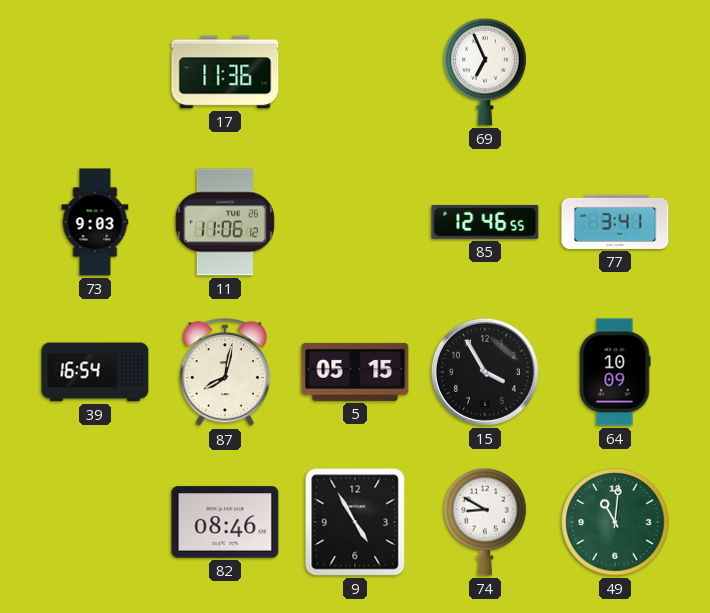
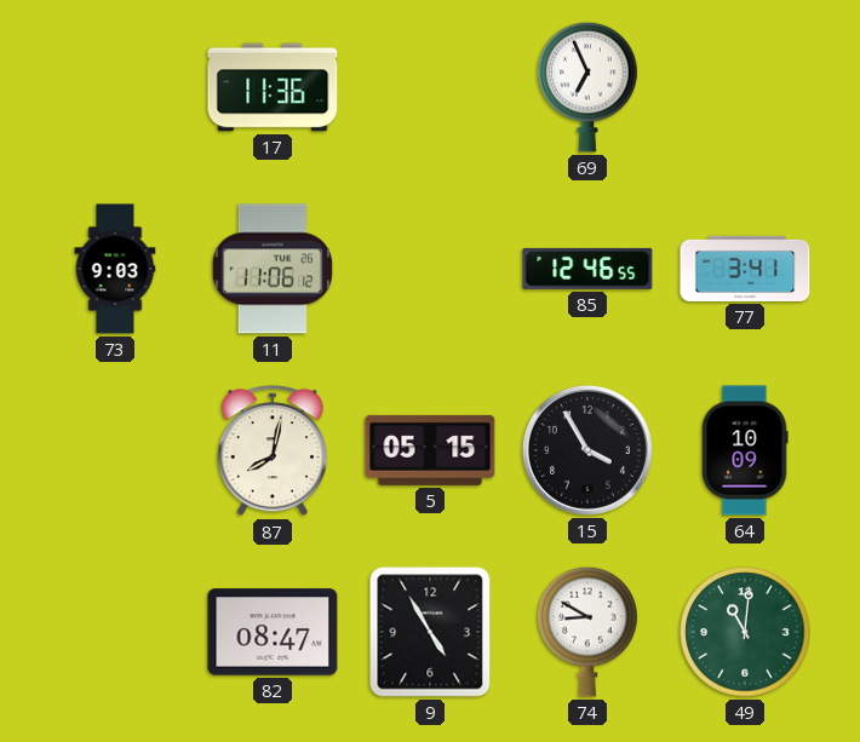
39: 16:54 -> none
82: 08:46 -> 08:47
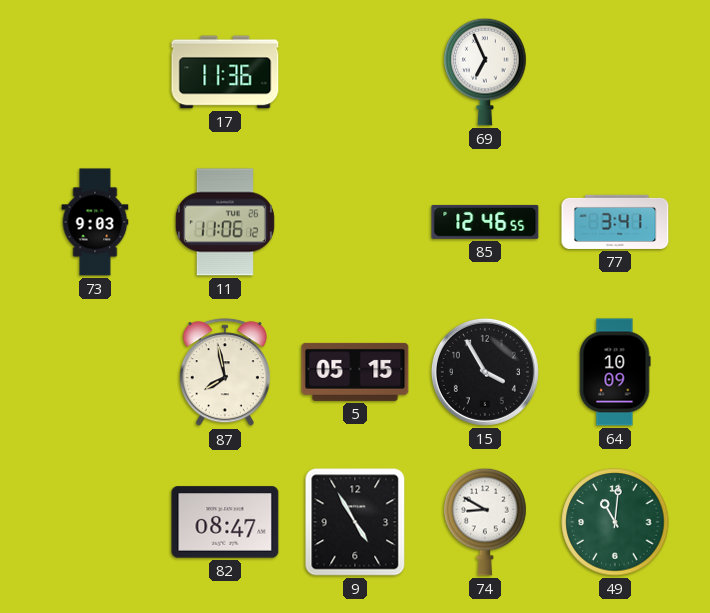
87: 8:02 -> 7:58
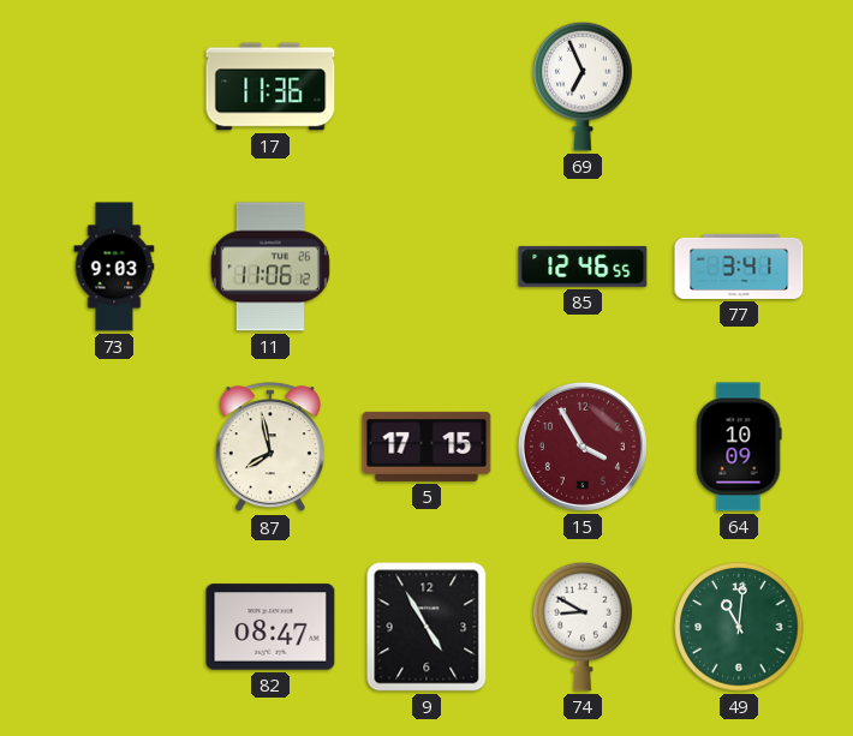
5: 05:15 -> 17:15
15 dial: black -> burgundy
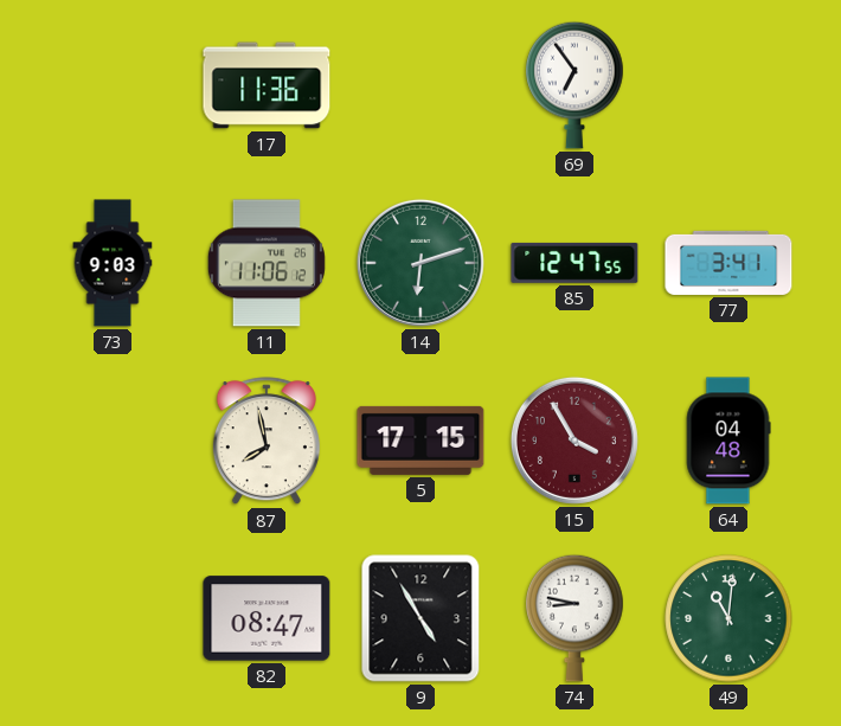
69: 6:56 -> 6:54
14: none -> 6:12
85: 12:46 -> 12:47
64: 10:09 -> 04:48
74: 8:50 -> 8:47
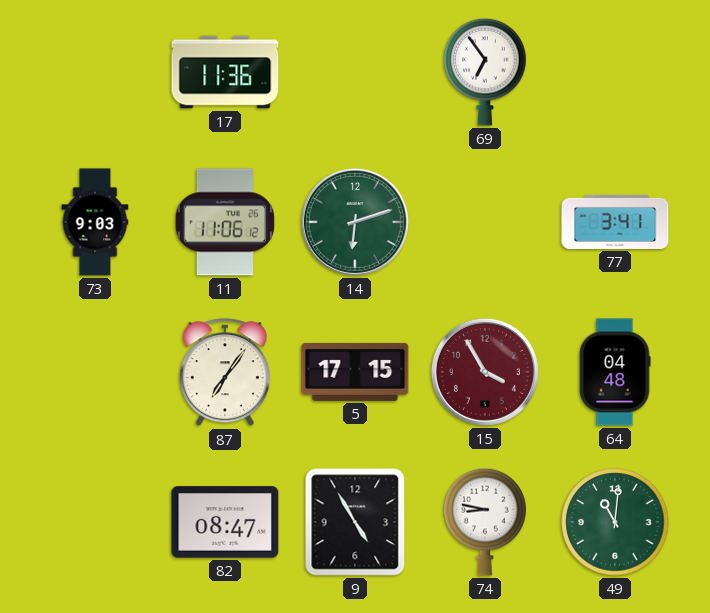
85: 12:47 -> none
87: 7:58 -> 7:06
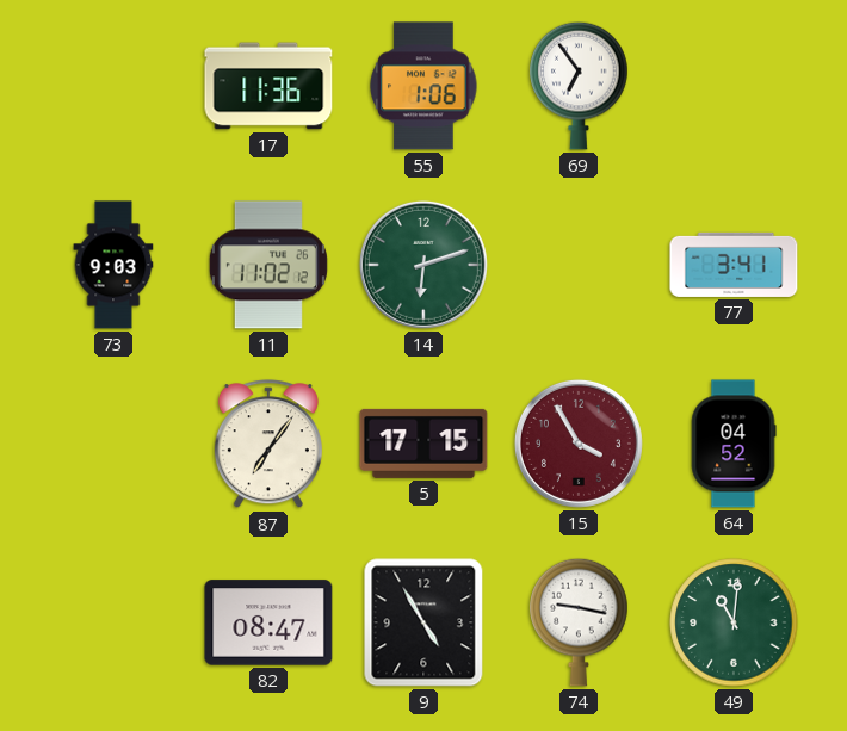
55: none -> 1:06
11: 11:06 -> 11:02
64: 04:48 -> 04:52
74: 8:47 -> 9:17
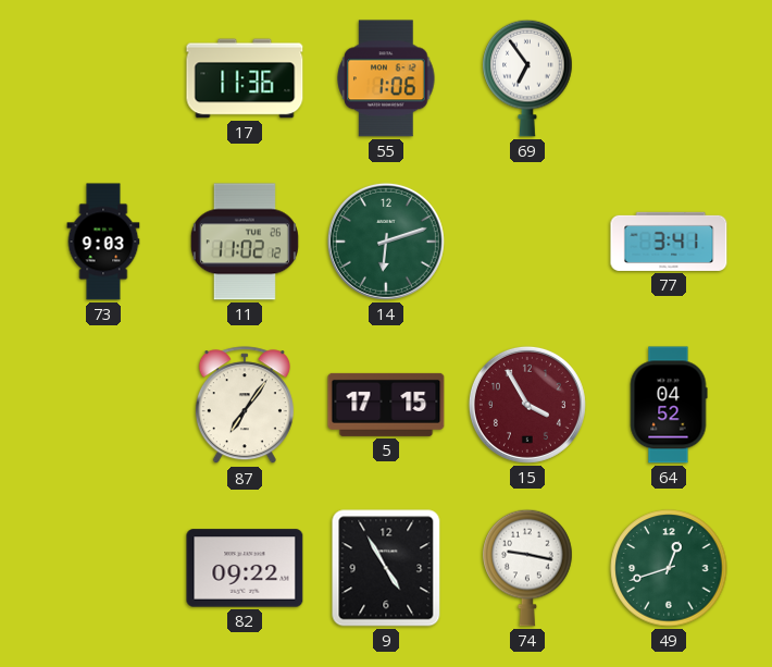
82: 08:47 -> 09:22
49: 11:01 -> 12:42
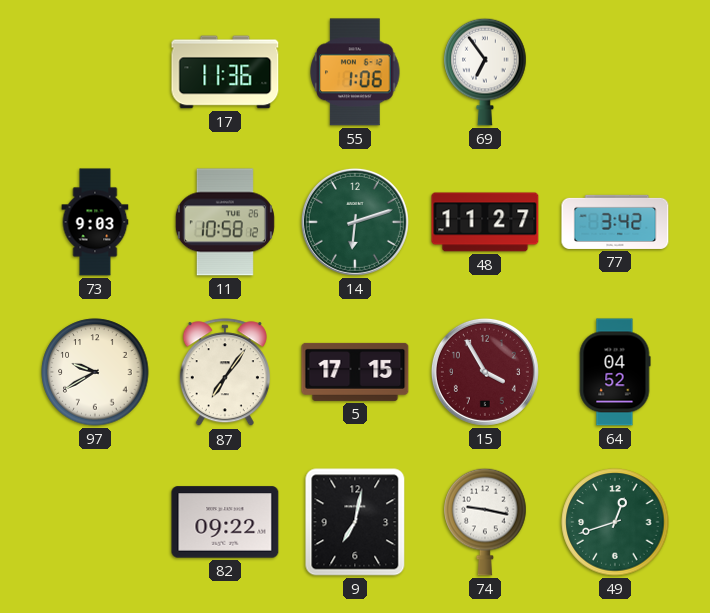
11: 11:02 -> 10:58
48: none -> 11:27
77: 3:41 -> 3:42
97: none -> 9:40
9: 4:55 -> 7:02
